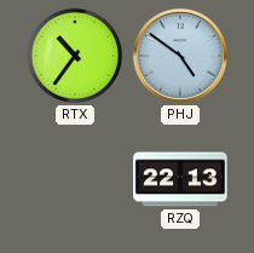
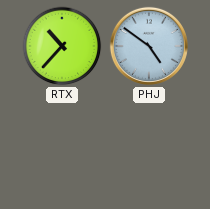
RTX: 10:36 -> 10:37
RZQ: 22:13 -> none
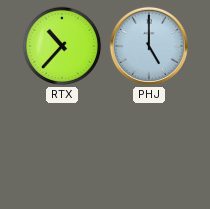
PHJ: 4:51 -> 5:00
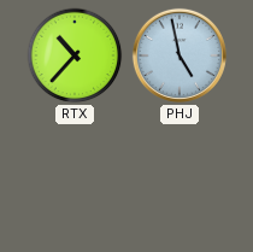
PHJ: 5:00 -> 4:58
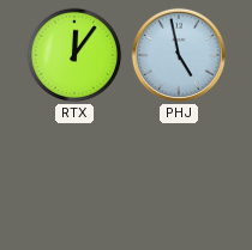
RTX: 10:37 -> 12:06
